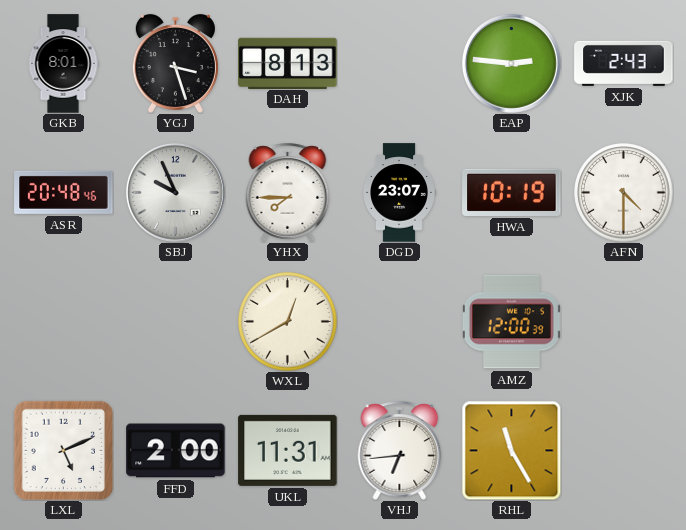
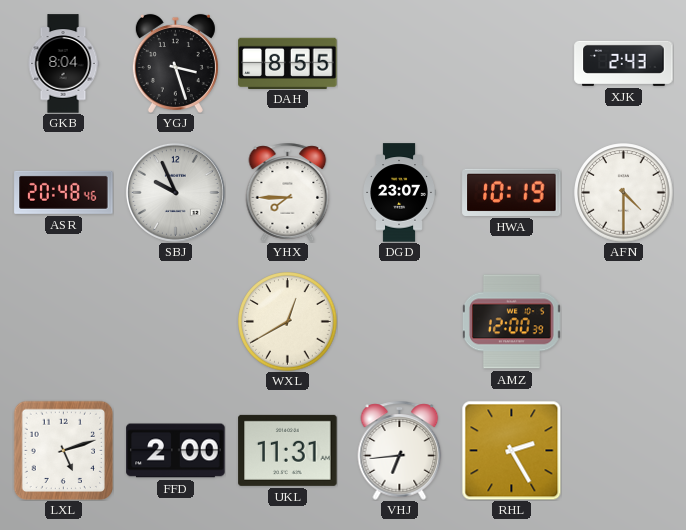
GKB: 8:01 -> 8:04
DAH: 8:13 -> 8:55
EAP: 2:46 -> none
LXL: 5:11 -> 5:12
RHL: 11:25 -> 2:25
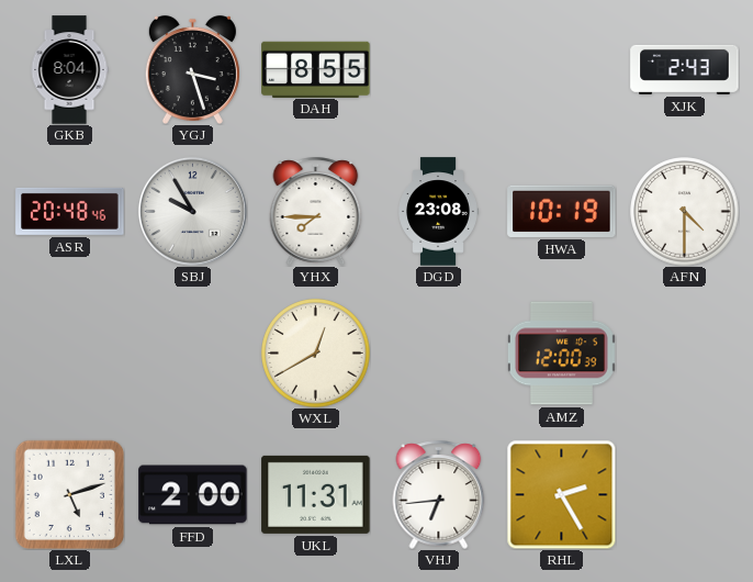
SBJ: 9:56 -> 9:55
DGD: 23:07 -> 23:08
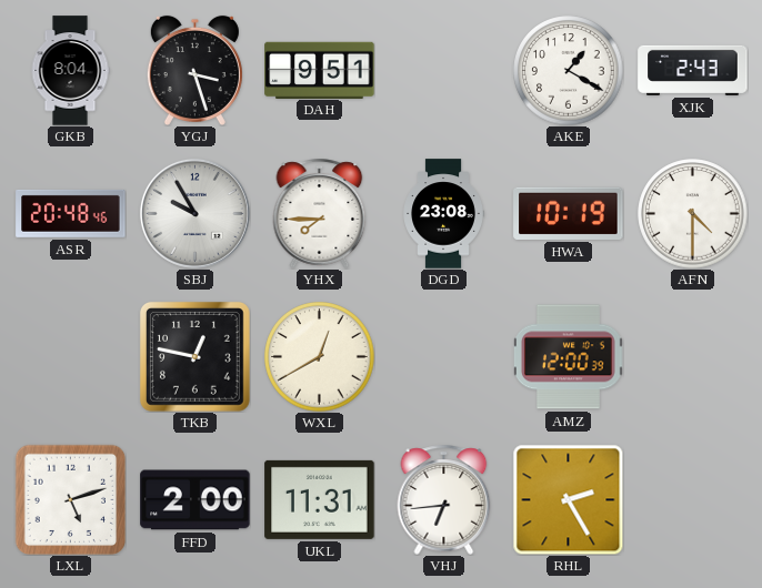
DAH: 8:55 -> 9:51
AKE: none -> 1:20
TKB: none -> 12:47
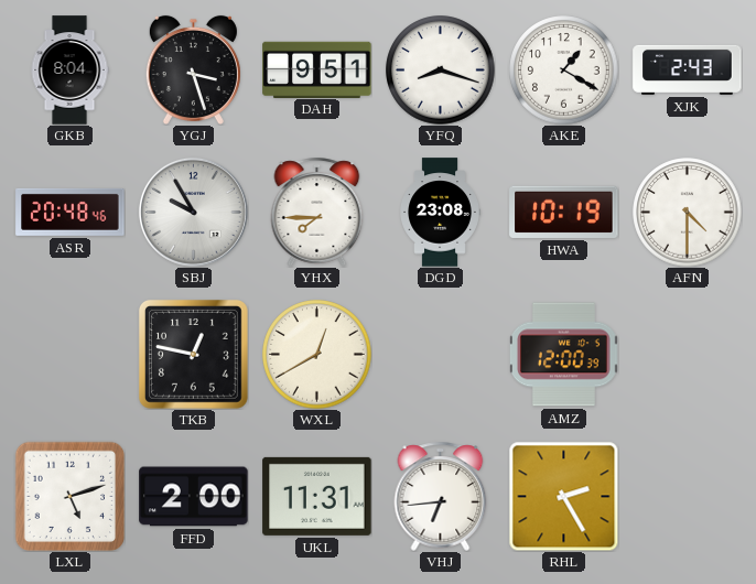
YFQ: none -> 8:18
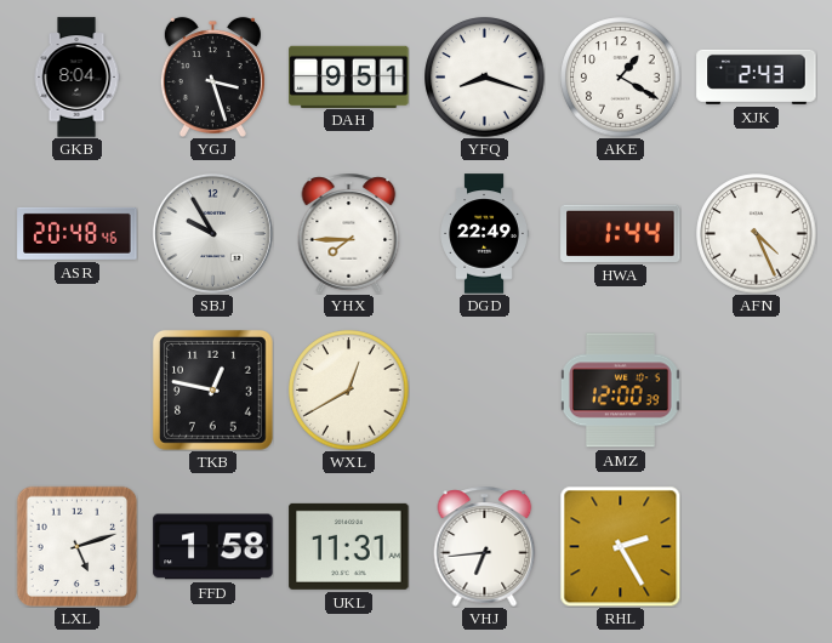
DGD: 23:08 -> 22:49
HWA: 10:19 -> 1:44
AFN: 4:30 -> 4:26
FFD: 2:00 -> 1:58
